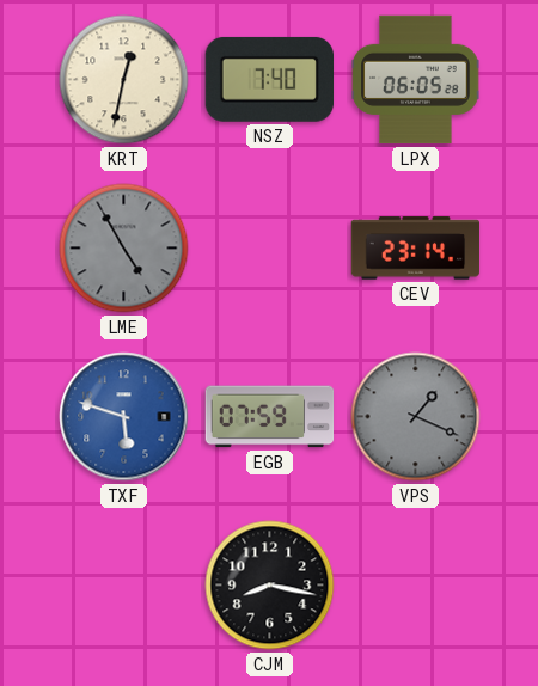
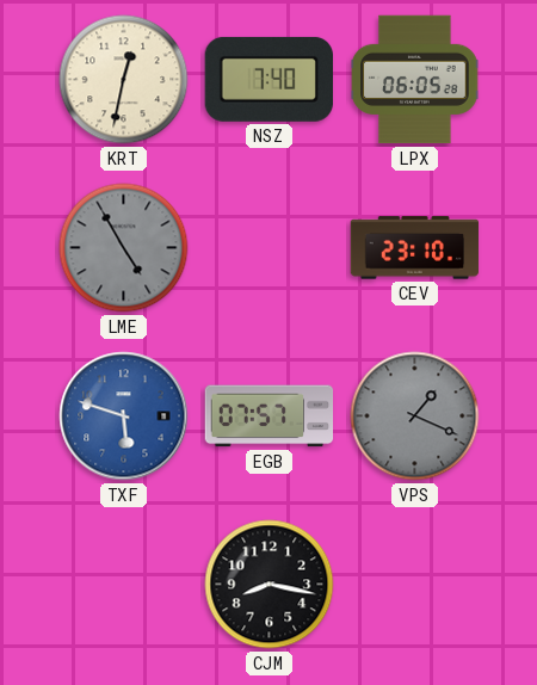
CEV: 23:14 -> 23:10
EGB: 07:59 -> 07:57
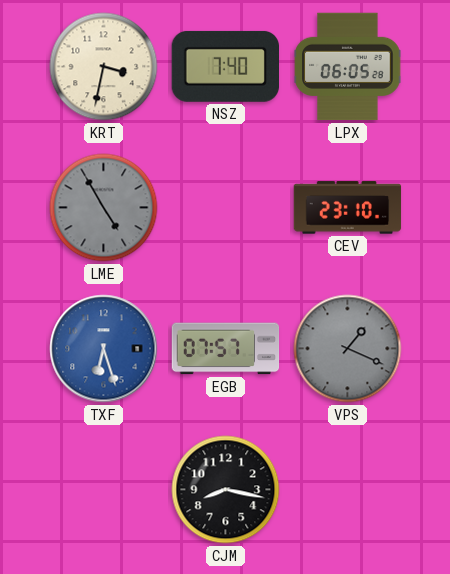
KRT: 12:32 -> 3:32
TXF: 5:48 -> 6:27
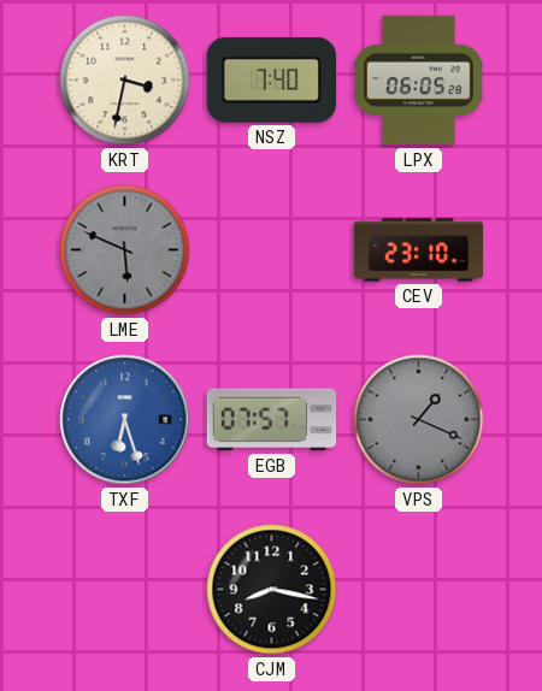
LME: 4:55 -> 5:49
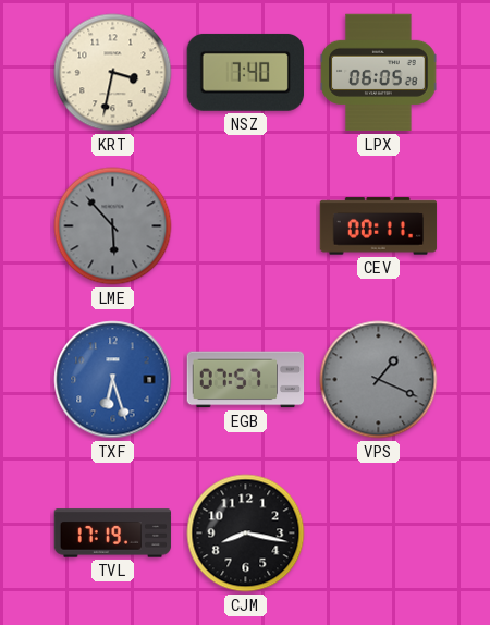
LME: 5:49 -> 5:53
CEV: 23:10 -> 00:11
TVL: none -> 17:19
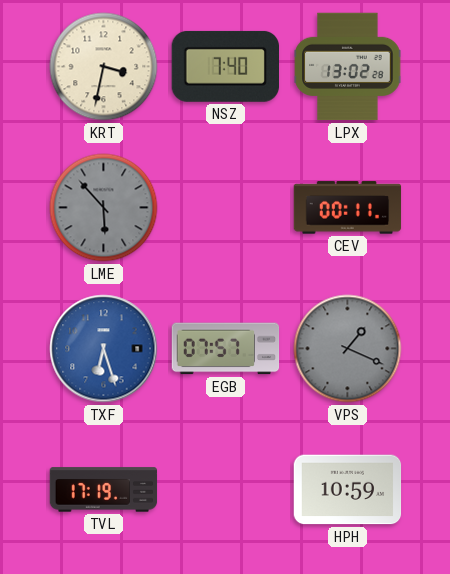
LPX: 06:05 -> 13:02
CJM: 8:17 -> none
HPH: none -> 10:59
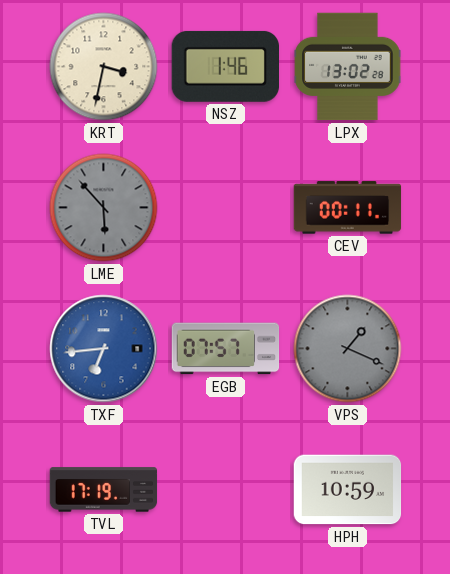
NSZ: 7:40 -> 1:46
TXF: 6:27 -> 6:44
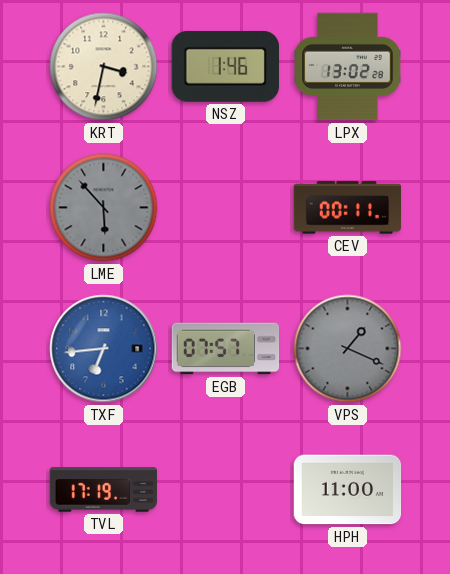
HPH: 10:59 -> 11:00
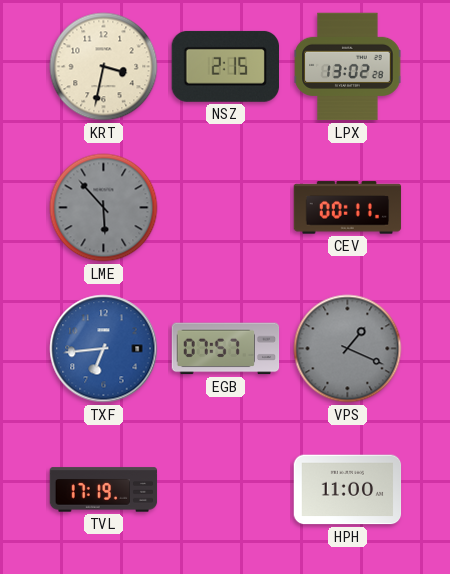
NSZ: 1:46 -> 2:15
